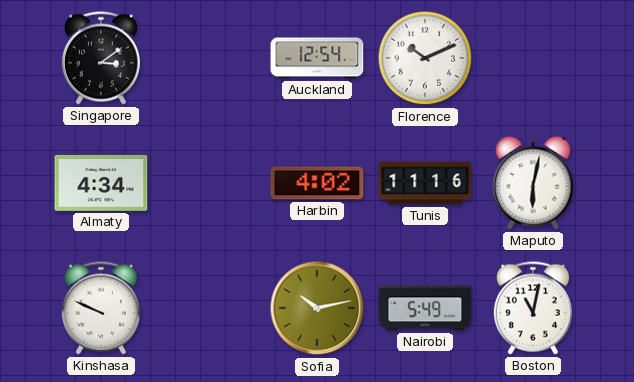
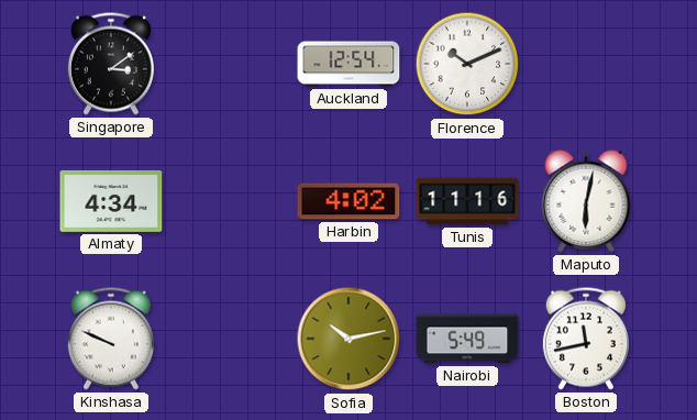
Boston: 11:02 -> 11:43
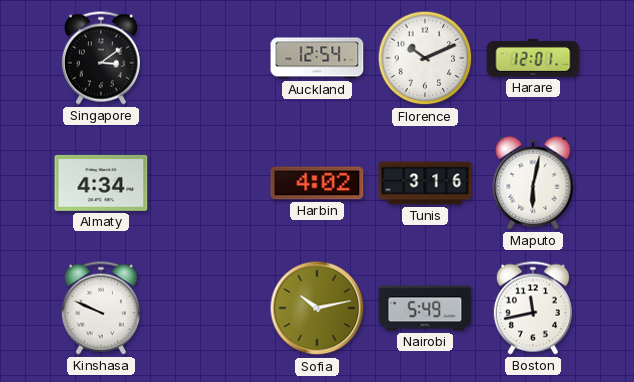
Harare: none -> 12:01
Tunis: 11:16 -> 3:16
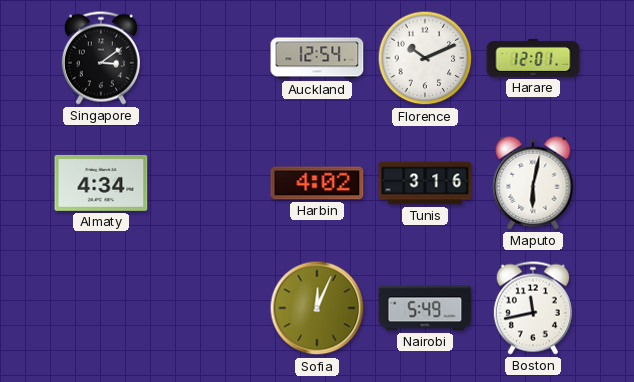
Kinshasa: 9:49 -> none
Sofia: 10:13 -> 12:04
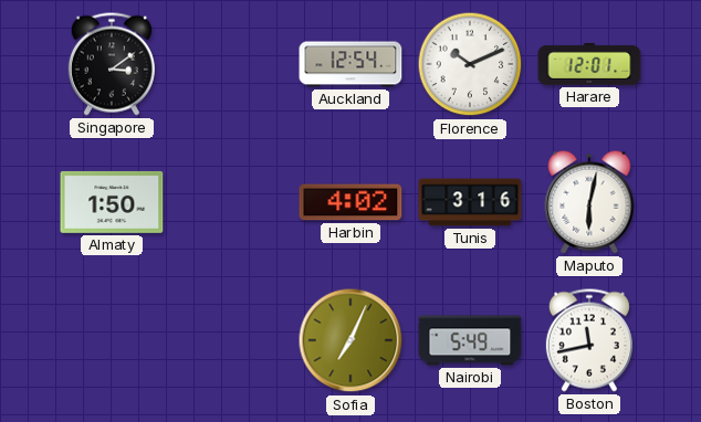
Almaty: 4:34 -> 1:50
Sofia: 12:04 -> 7:04
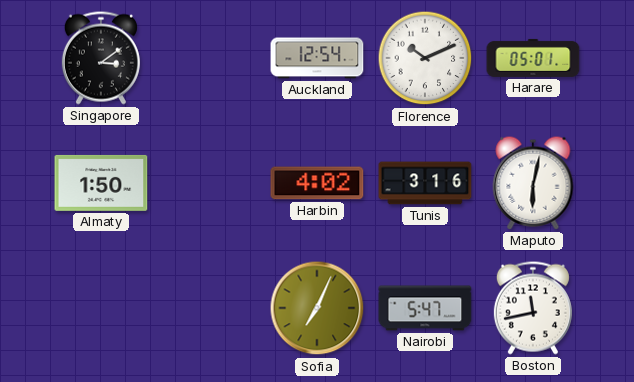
Harare: 12:01 -> 05:01
Nairobi: 5:49 -> 5:47
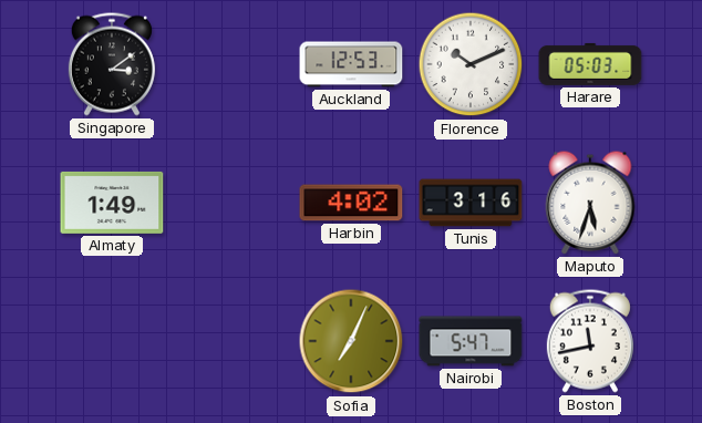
Auckland: 12:54 -> 12:53
Harare: 05:01 -> 05:03
Almaty: 1:50 -> 1:49
Maputo: 6:02 -> 5:33
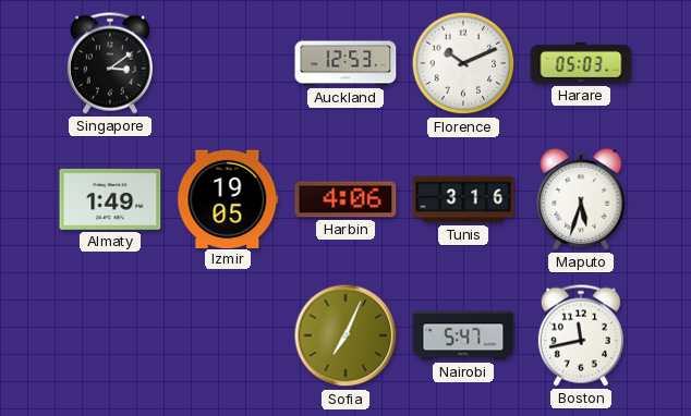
Izmir: none -> 19:05
Harbin: 4:02 -> 4:06
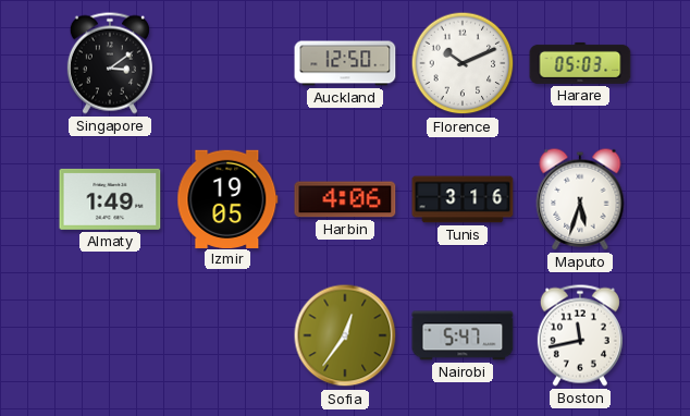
Auckland: 12:53 -> 12:50
Sofia: 7:04 -> 12:36
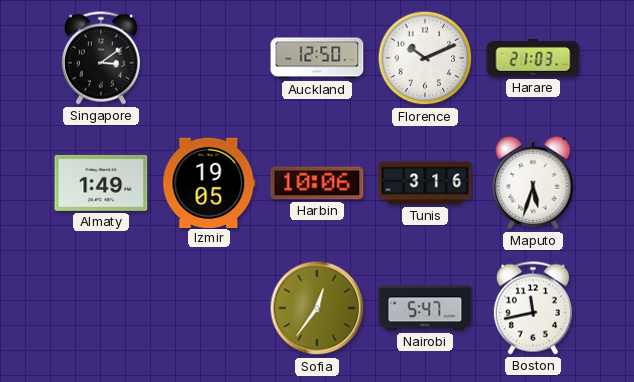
Harare: 05:03 -> 21:03
Harbin: 4:06 -> 10:06
